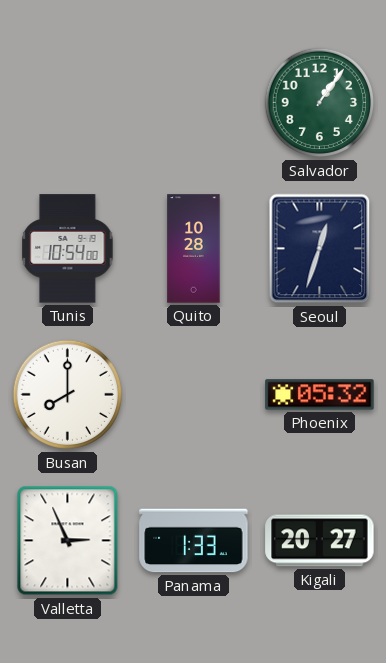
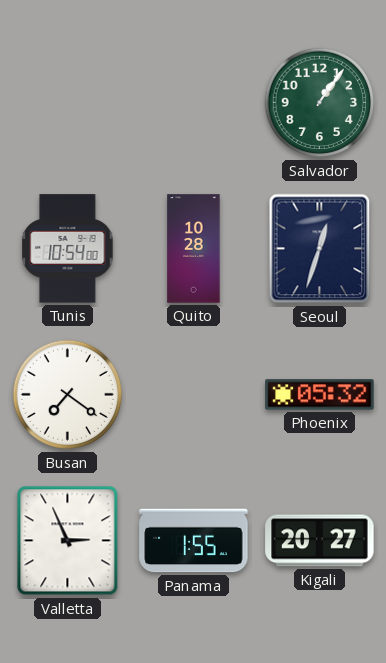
Busan: 8:00 -> 7:21
Panama: 1:33 -> 1:55
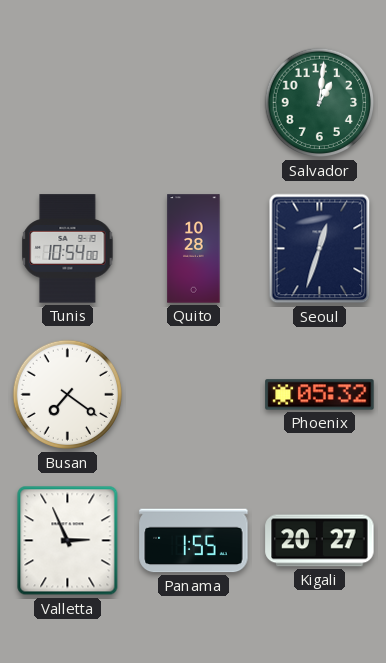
Salvador: 1:06 -> 1:01
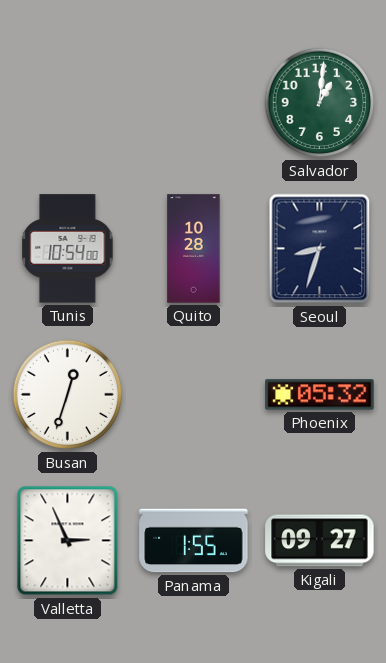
Seoul: 12:33 -> 8:33
Busan: 7:21 -> 12:33
Kigali: 20:27 -> 09:27
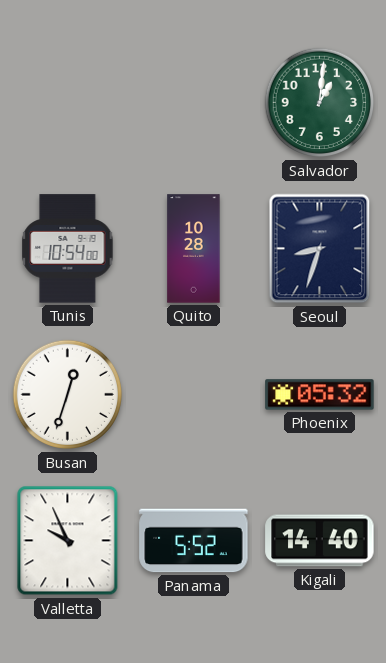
Valletta: 2:56 -> 9:56
Panama: 1:55 -> 5:52
Kigali: 09:27 -> 14:40
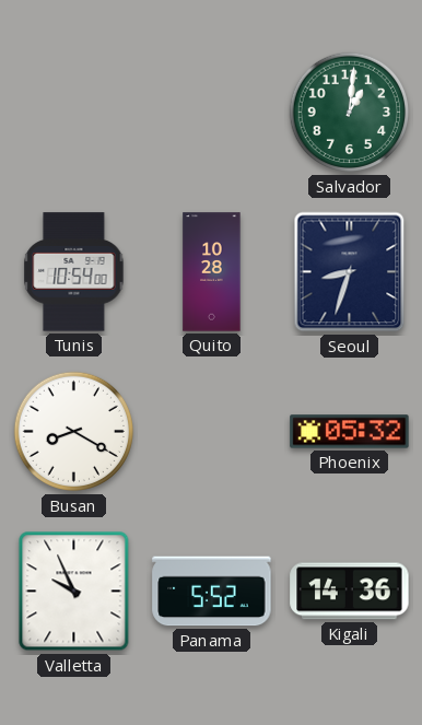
Busan: 12:33 -> 8:20
Kigali: 14:40 -> 14:36
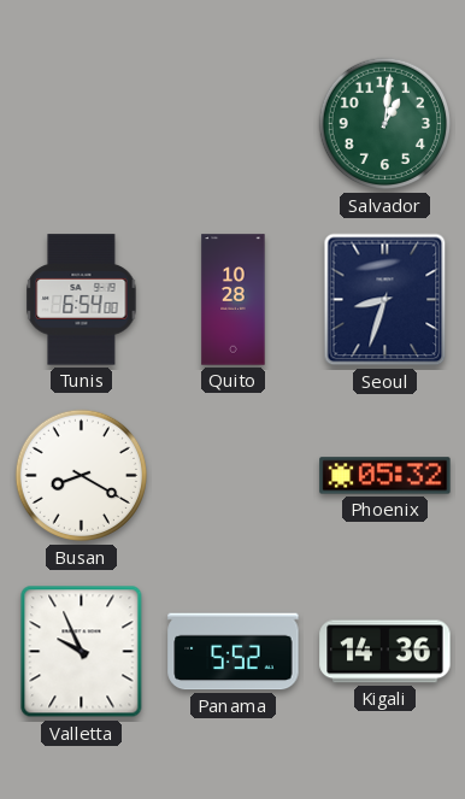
Tunis: 10:54 -> 6:54
